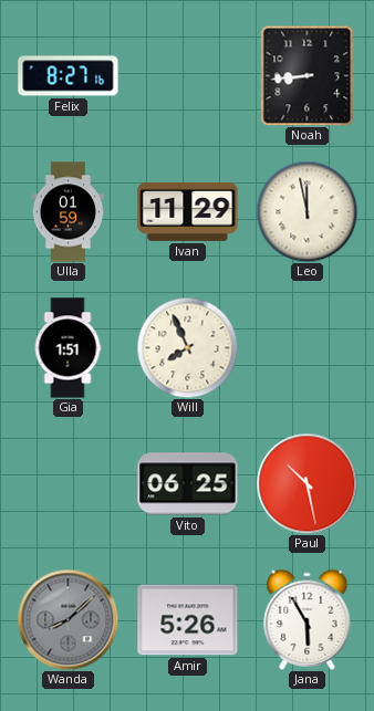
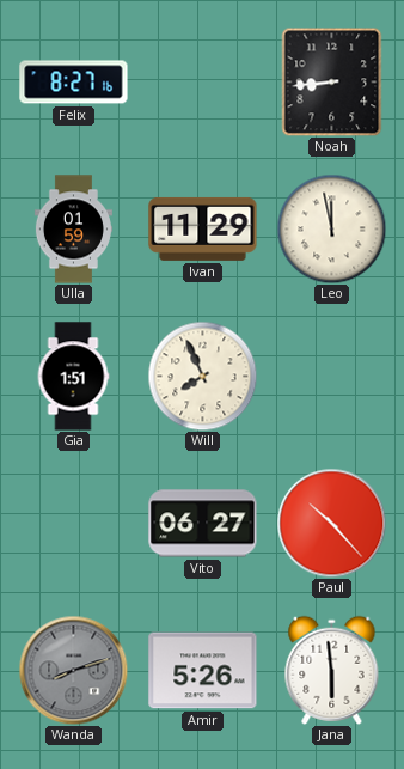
Vito: 06:25 -> 06:27
Paul: 10:28 -> 10:23
Wanda: 8:08 -> 8:12
Jana: 5:55 -> 5:59
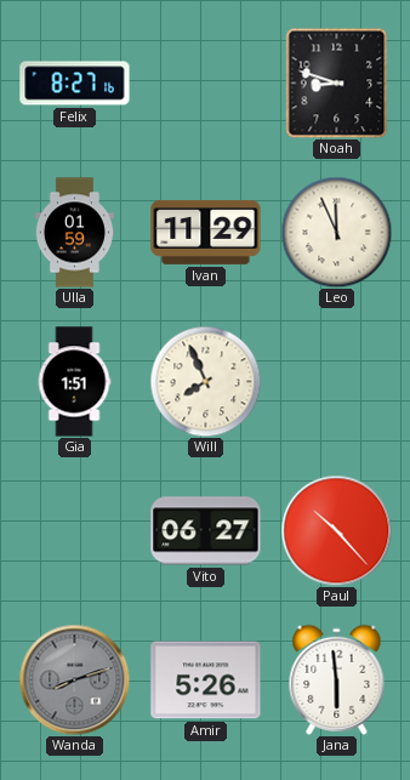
Noah: 8:44 -> 8:48
Leo: 11:58 -> 11:56
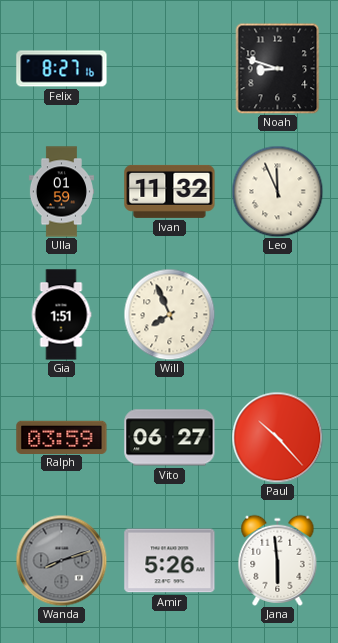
Ivan: 11:29 -> 11:32
Ralph: none -> 03:59
